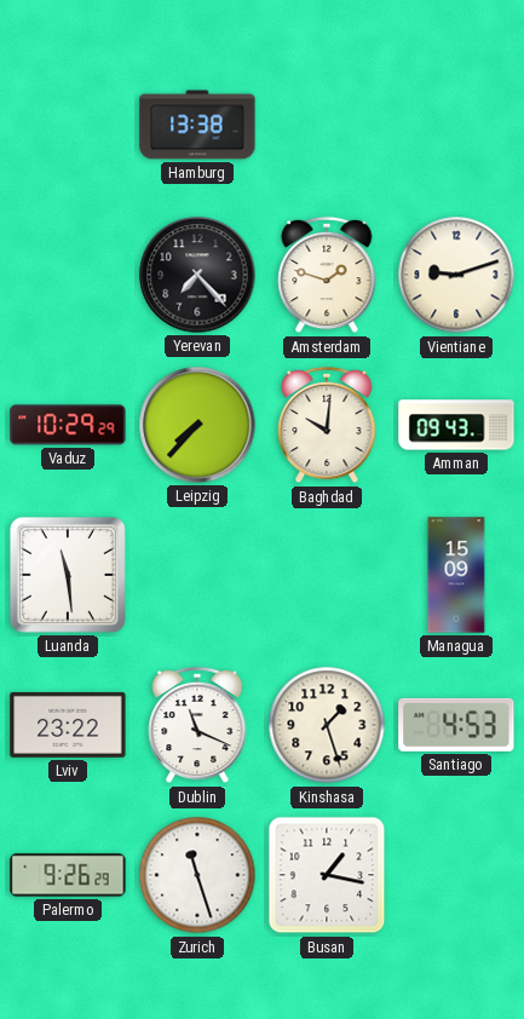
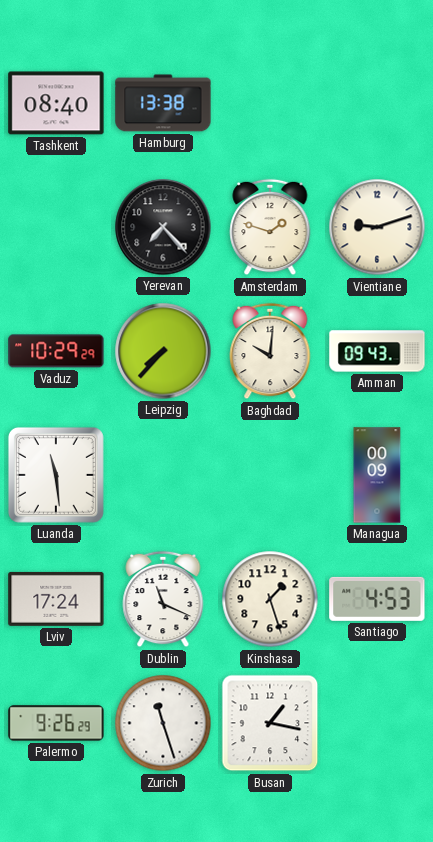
Tashkent: none -> 08:40
Managua: 15:09 -> 00:09
Lviv: 23:22 -> 17:24
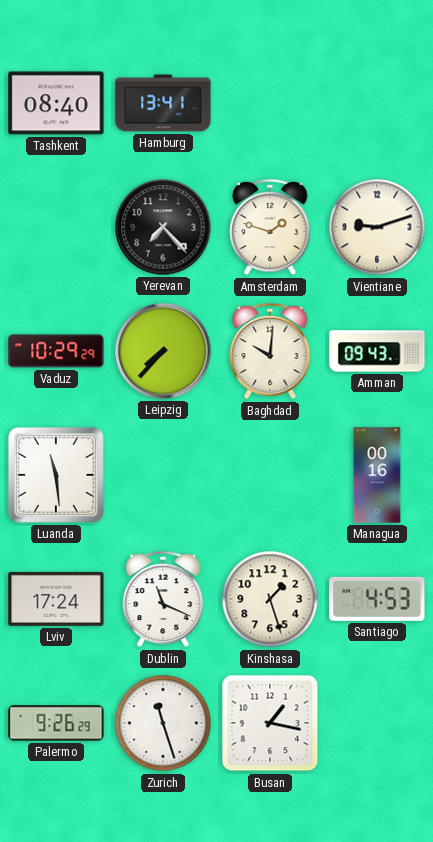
Hamburg: 13:38 -> 13:41
Managua: 00:09 -> 00:16
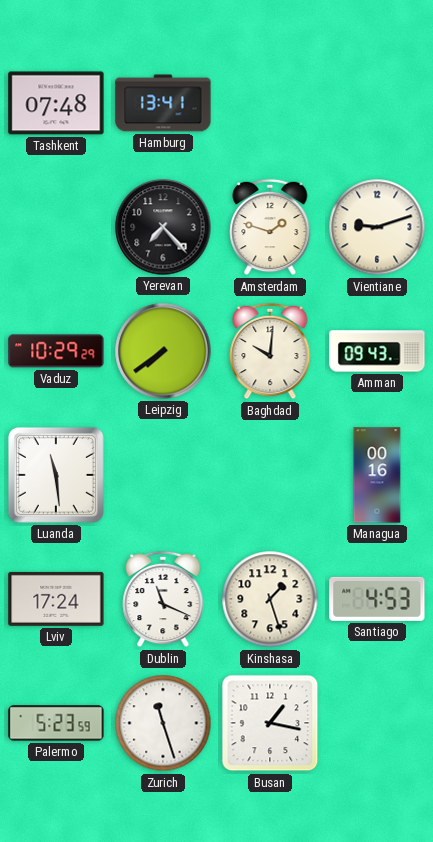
Tashkent: 08:40 -> 07:48
Leipzig: 7:37 -> 7:39
Palermo: 9:26 -> 5:23
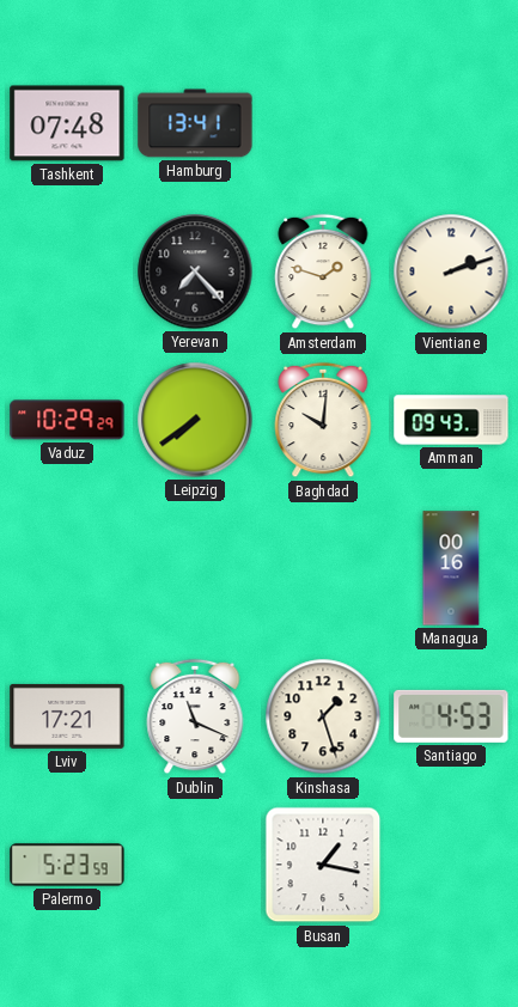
Vientiane: 9:12 -> 2:12
Luanda: 11:29 -> none
Lviv: 17:24 -> 17:21
Zurich: 11:27 -> none
